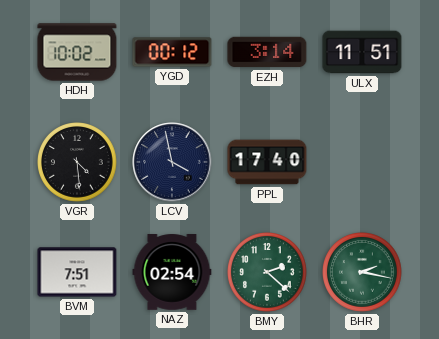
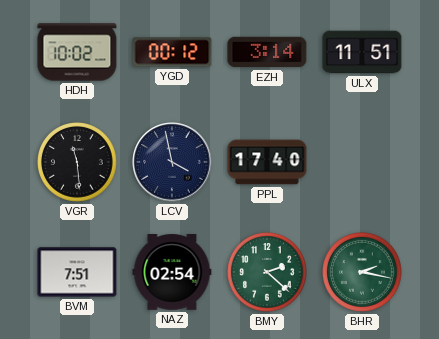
VGR: 4:29 -> 11:29
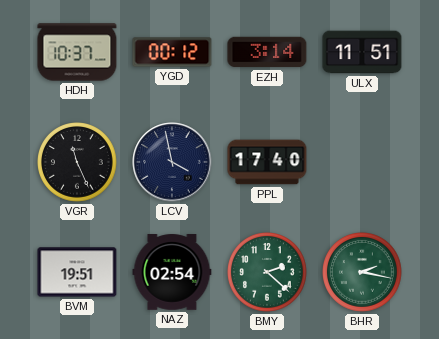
HDH: 10:02 -> 10:37
VGR: 11:29 -> 11:26
BVM: 7:51 -> 19:51
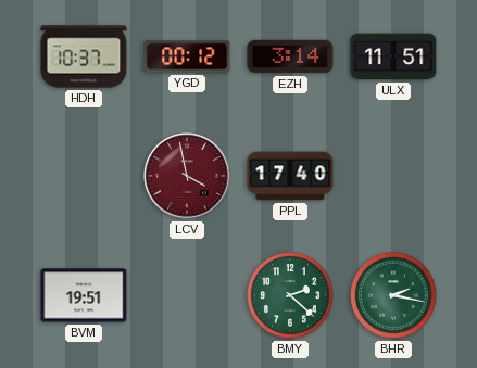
VGR: 11:26 -> none
LCV dial: navy -> burgundy
NAZ: 02:54 -> none
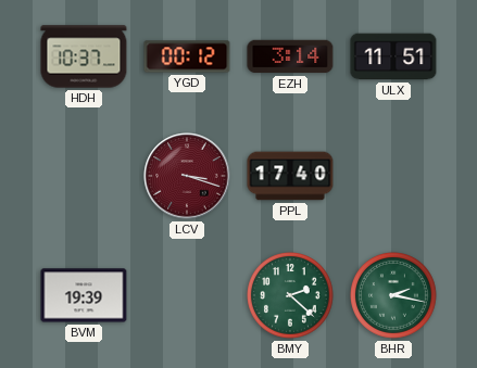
LCV: 3:58 -> 3:18
BVM: 19:51 -> 19:39
